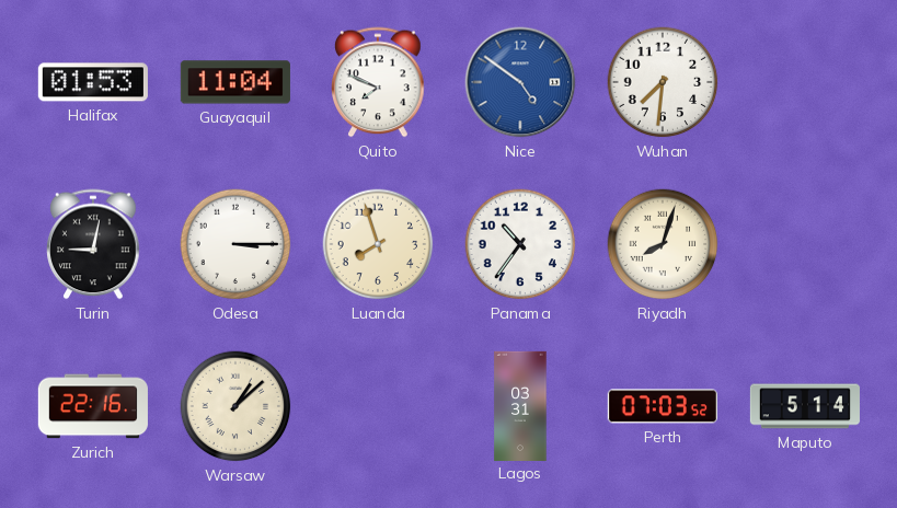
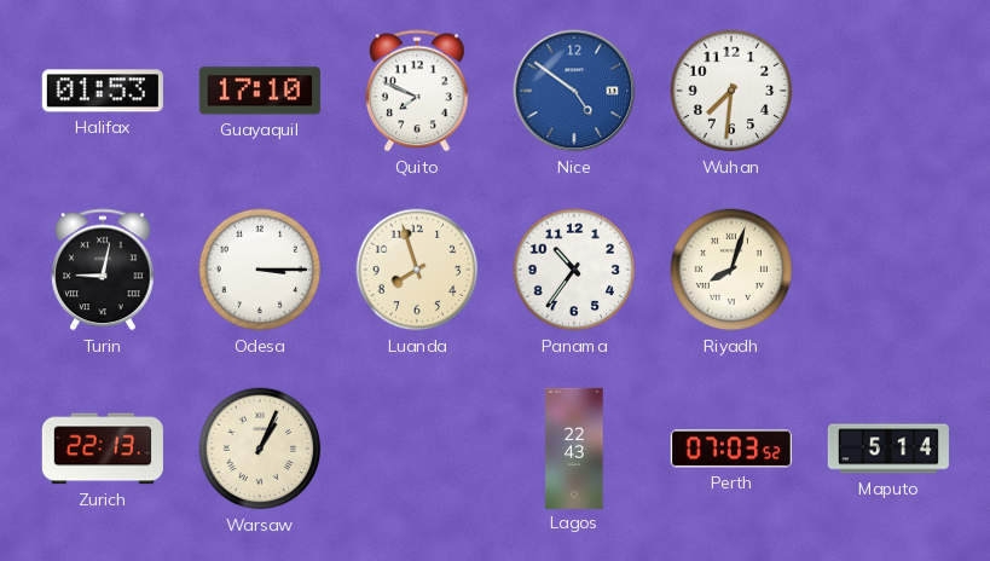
Guayaquil: 11:04 -> 17:10
Zurich: 22:16 -> 22:13
Warsaw: 1:08 -> 1:04
Lagos: 03:31 -> 22:43
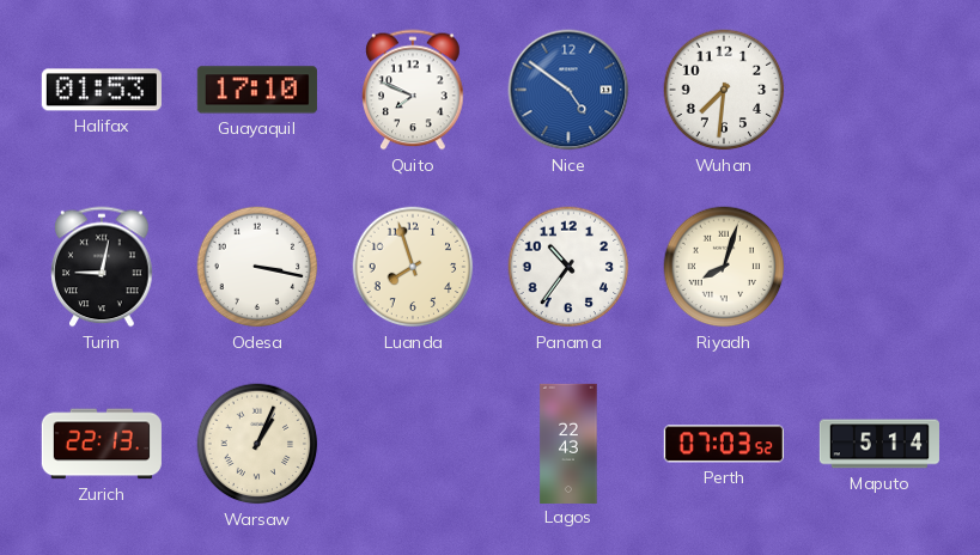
Odesa: 3:15 -> 3:17
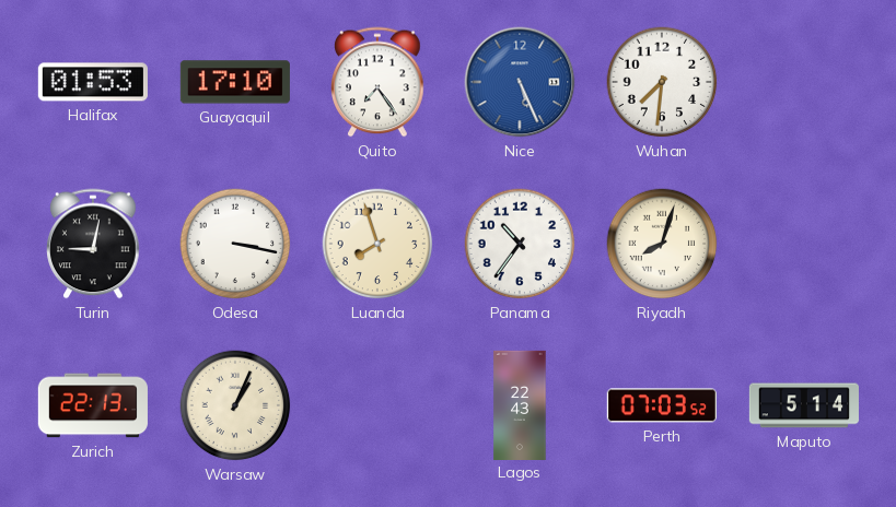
Quito: 7:49 -> 7:24
Nice: 4:51 -> 5:26
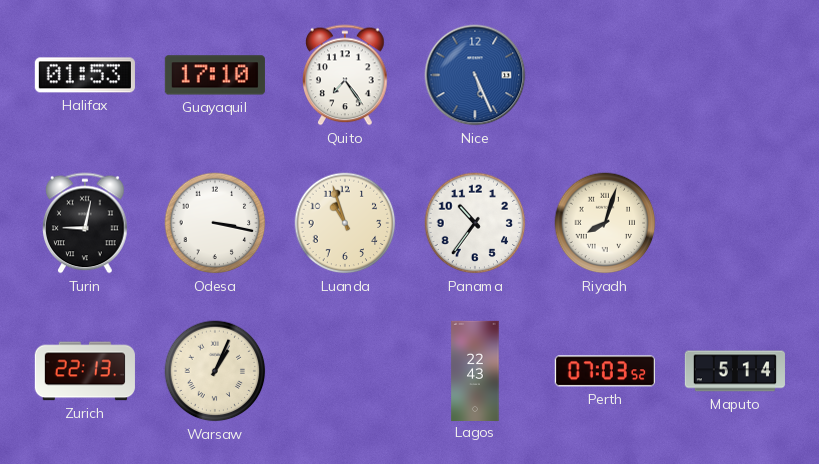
Wuhan: 7:31 -> none
Luanda: 7:57 -> 10:57
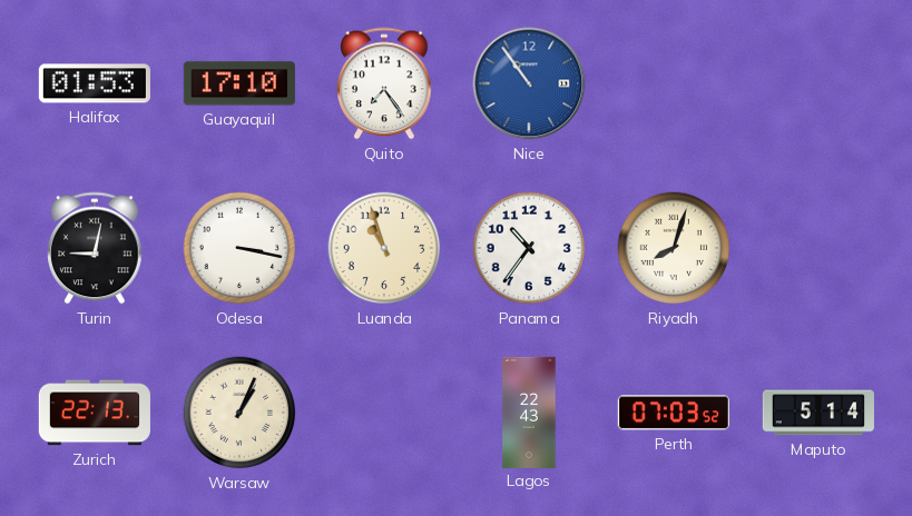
Nice: 5:26 -> 10:54
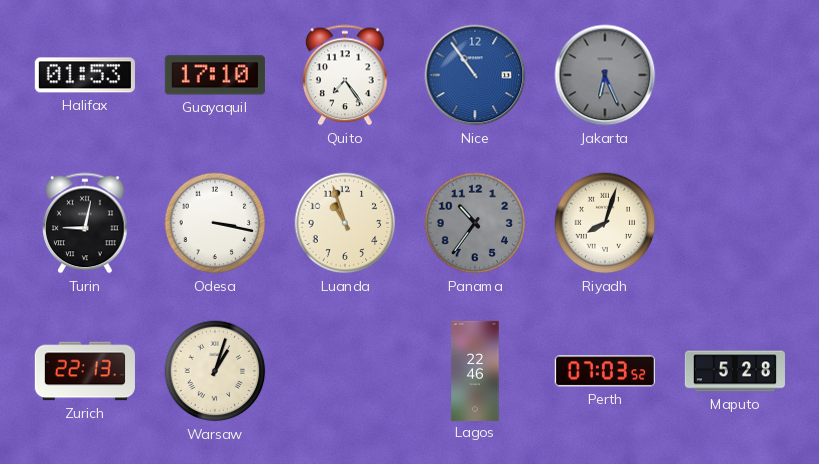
Jakarta: none -> 6:26
Panama dial: white -> grey
Warsaw: 1:04 -> 1:03
Lagos: 22:43 -> 22:46
Maputo: 5:14 -> 5:28
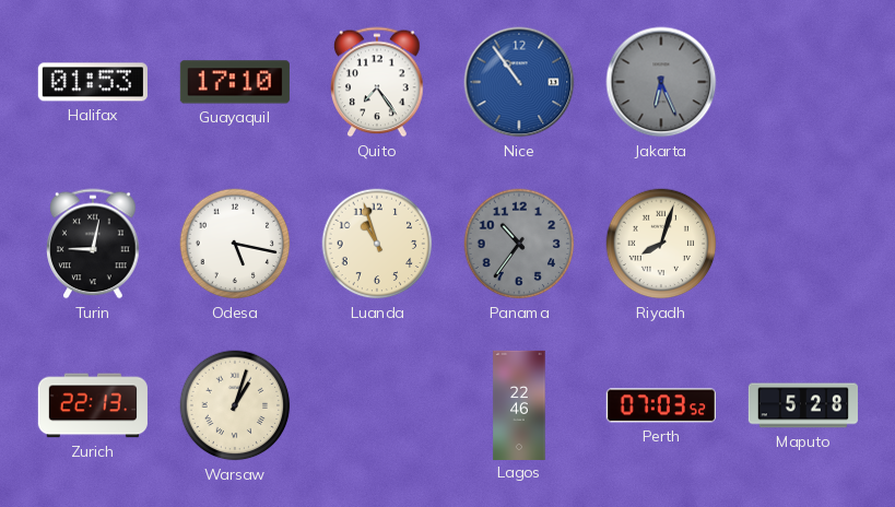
Odesa: 3:17 -> 5:17
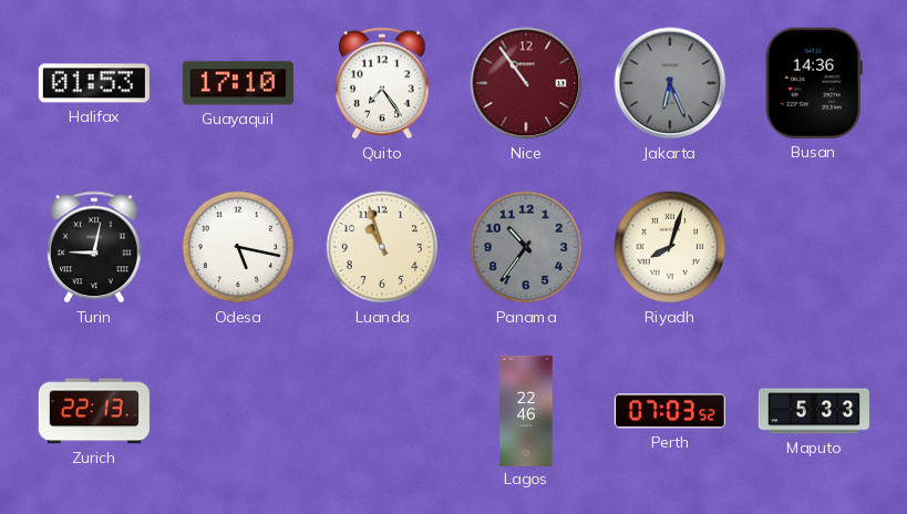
Nice dial: blue -> burgundy
Busan: none -> 14:36
Warsaw: 1:03 -> none
Maputo: 5:28 -> 5:33
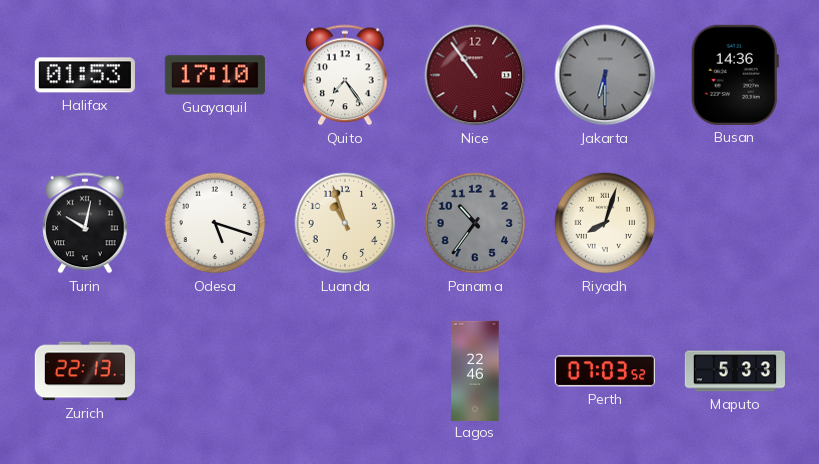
Jakarta: 6:26 -> 6:30
Turin: 9:02 -> 10:02
Odesa: 5:17 -> 5:18
